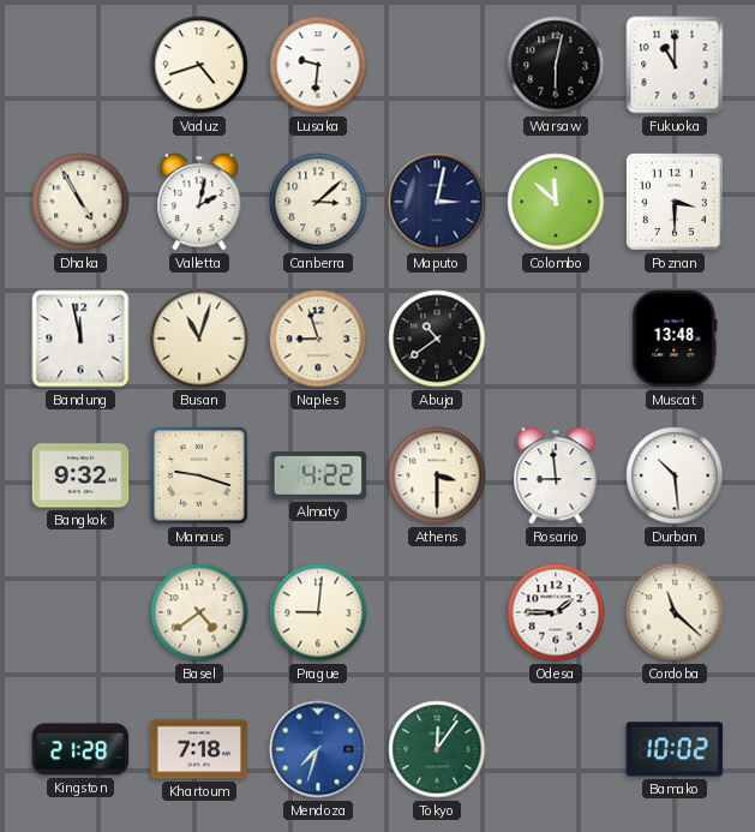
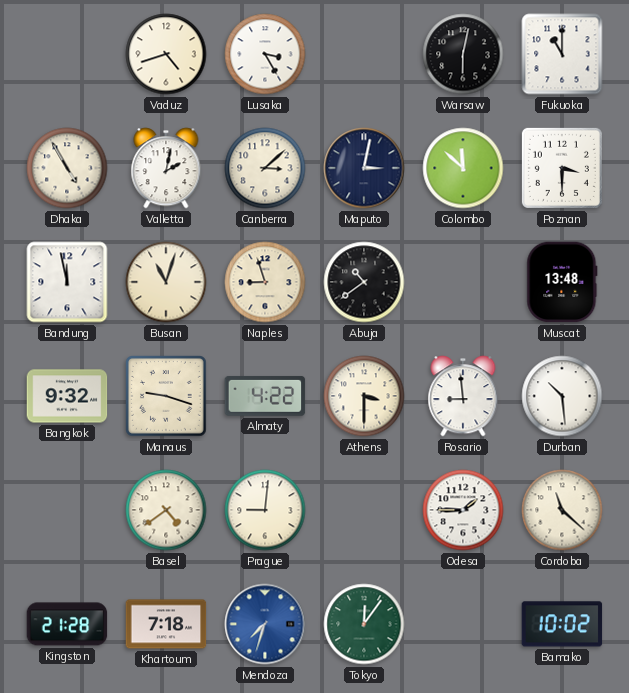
Lusaka: 9:31 -> 3:25
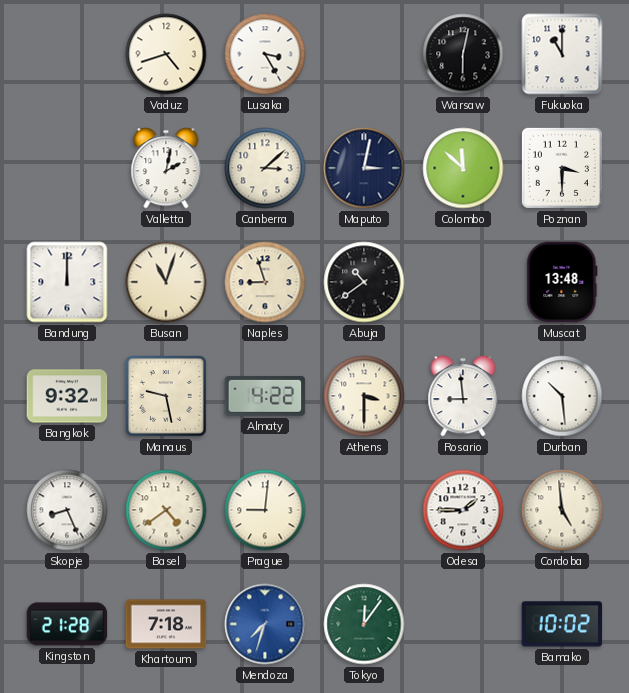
Dhaka: 4:55 -> none
Bandung: 11:58 -> 12:00
Manaus: 9:18 -> 9:28
Skopje: none -> 8:26
Cordoba: 11:22 -> 4:59
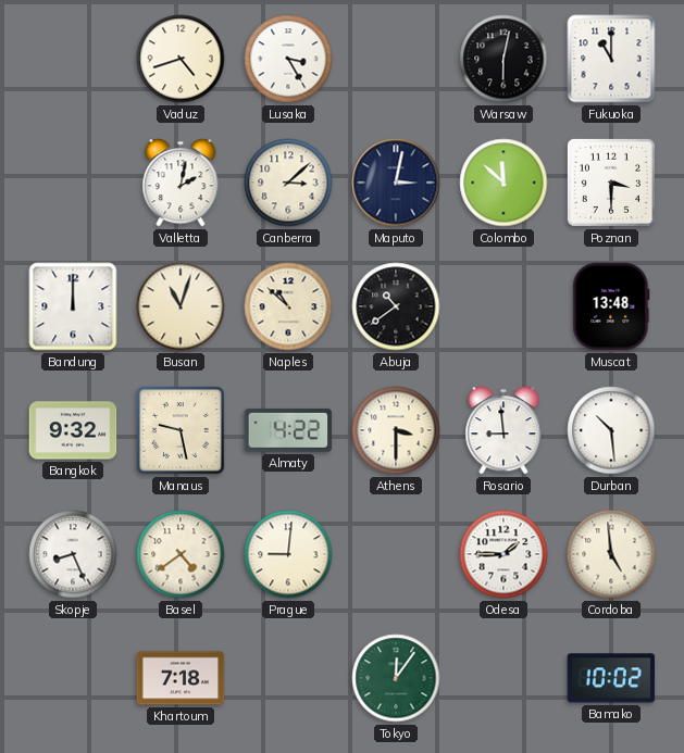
Naples: 8:57 -> 10:52
Kingston: 21:28 -> none
Mendoza: 7:33 -> none
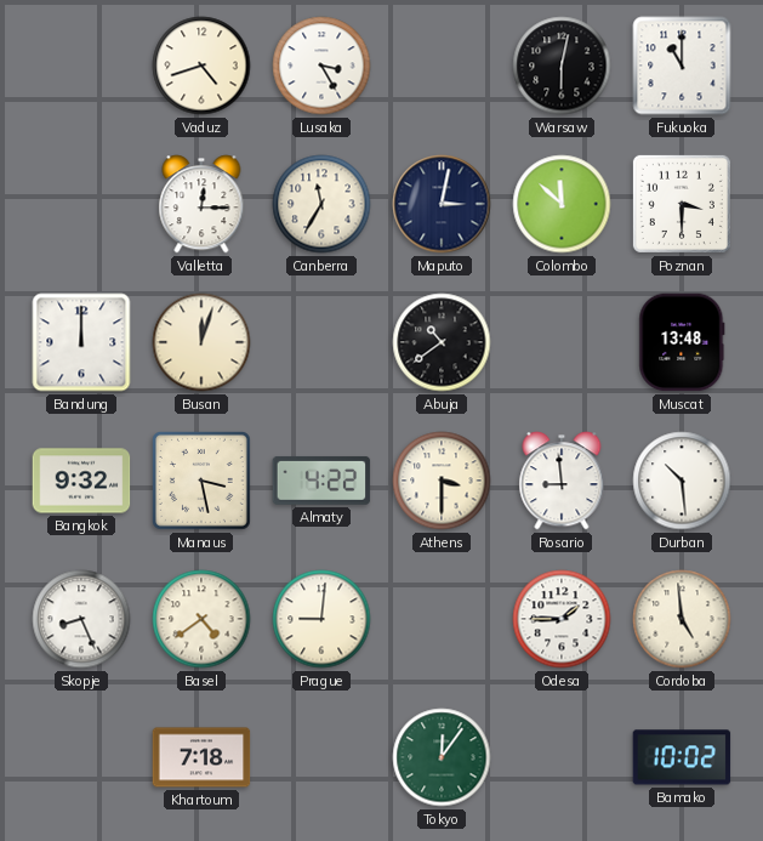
Valletta: 2:02 -> 12:15
Canberra: 3:08 -> 11:35
Busan: 11:03 -> 12:03
Naples: 10:52 -> none
Manaus: 9:28 -> 3:28
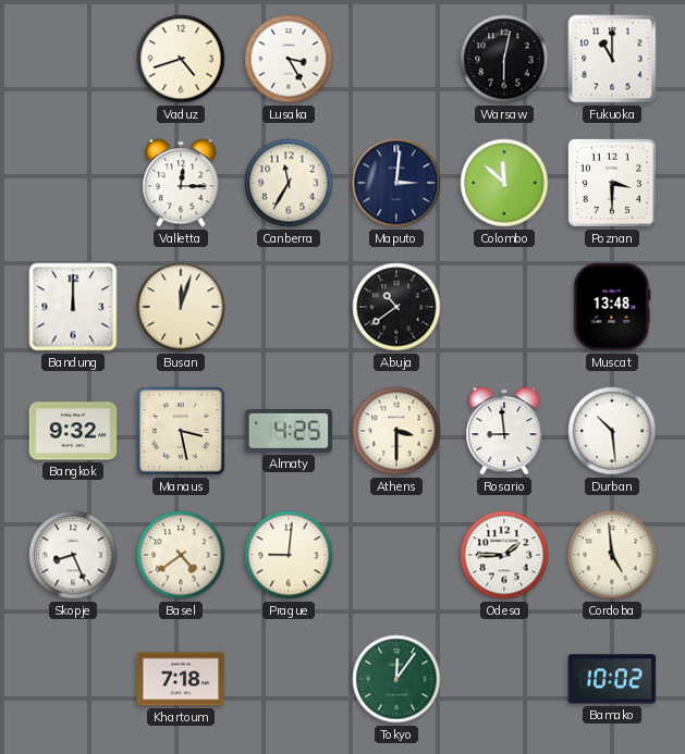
Maputo: 3:02 -> 3:01
Almaty: 4:22 -> 4:25
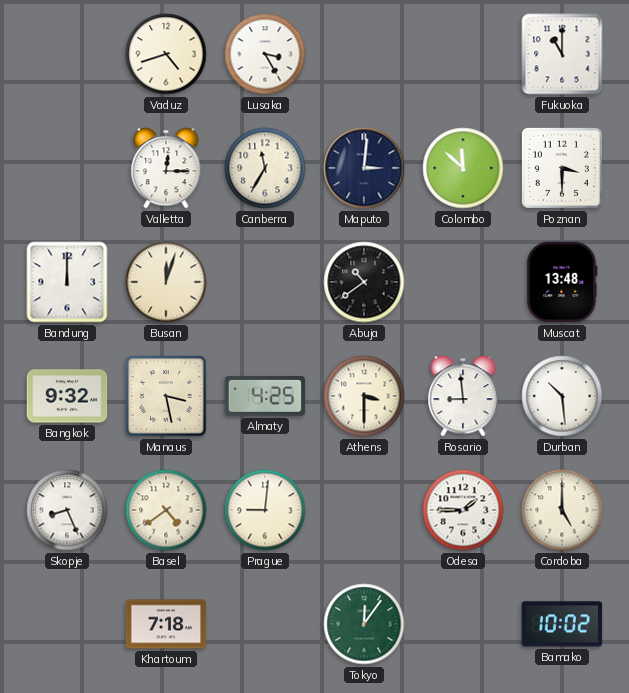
Warsaw: 6:02 -> none
Cordoba: 4:59 -> 5:00
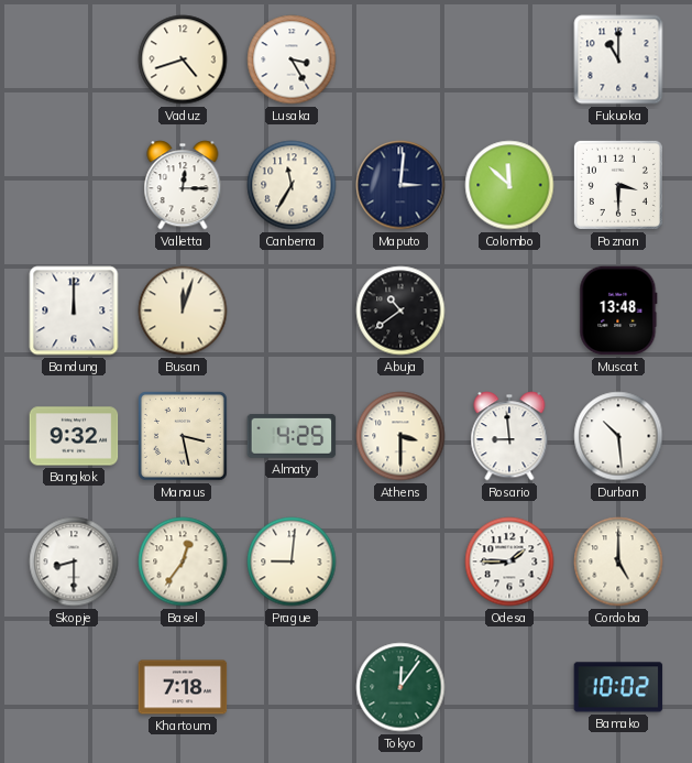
Skopje: 8:26 -> 8:30
Basel: 4:39 -> 12:36
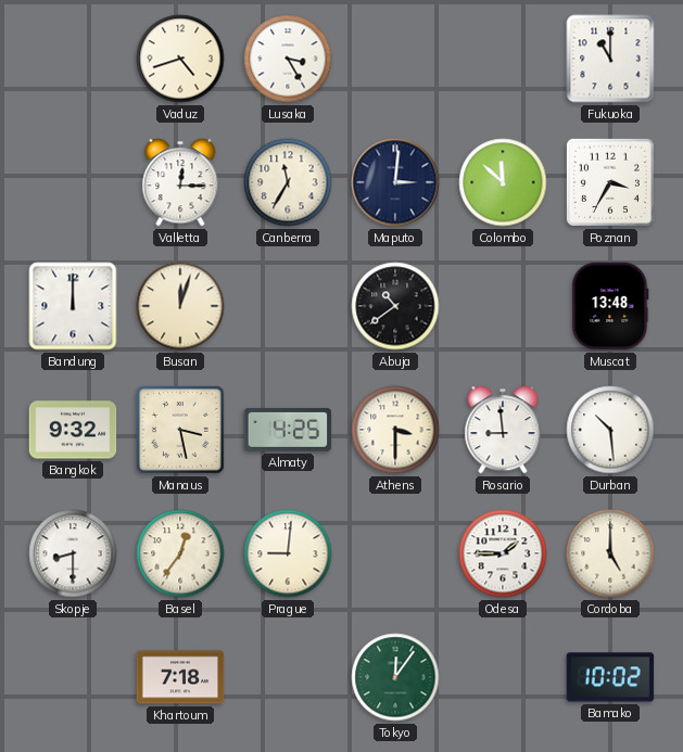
Poznan: 3:30 -> 3:35
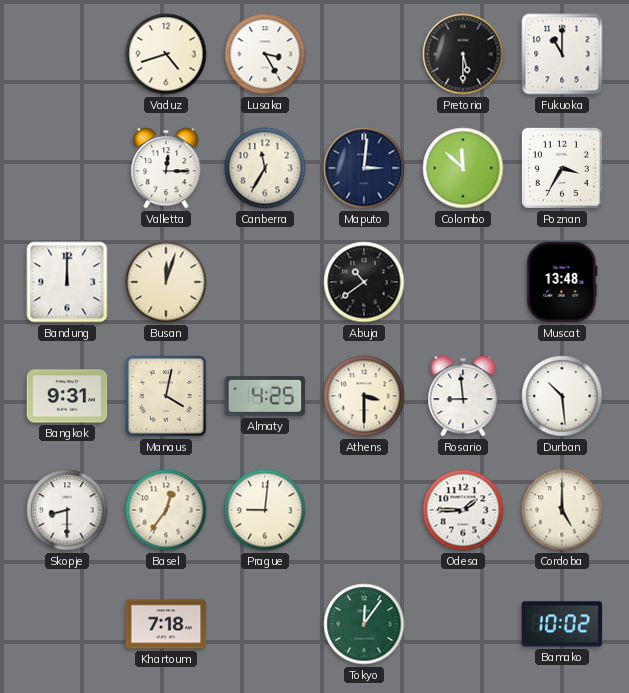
Pretoria: none -> 5:30
Bangkok: 9:32 -> 9:31
Manaus: 3:28 -> 4:02
